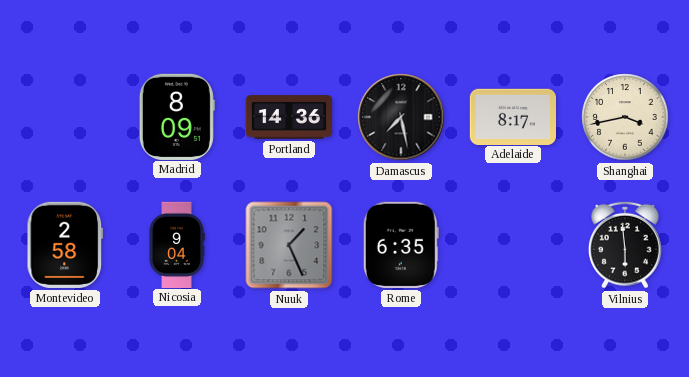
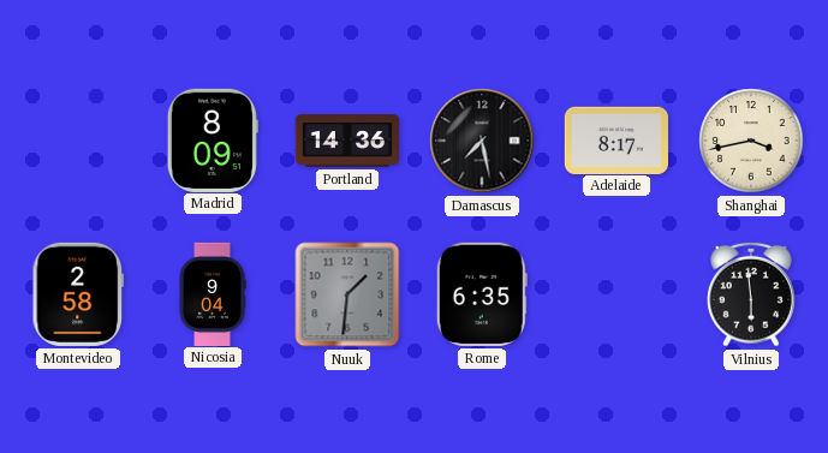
Nuuk: 1:26 -> 1:31
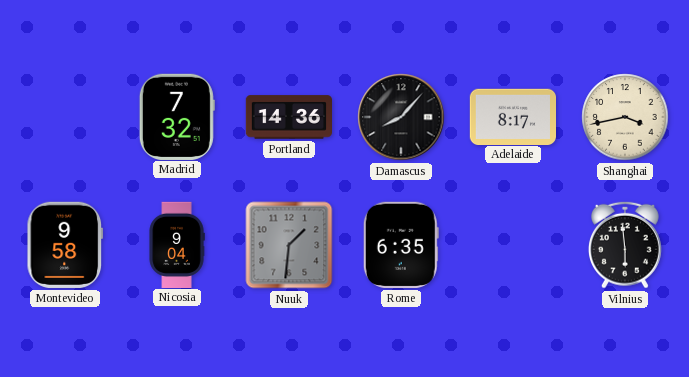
Madrid: 8:09 -> 7:32
Damascus: 7:28 -> 8:07
Montevideo: 2:58 -> 9:58
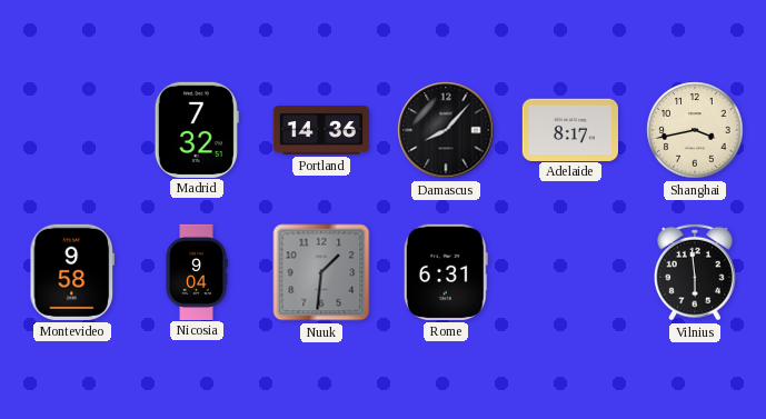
Rome: 6:35 -> 6:31
